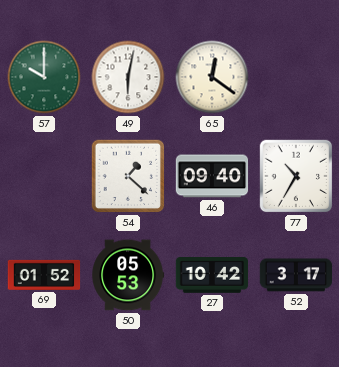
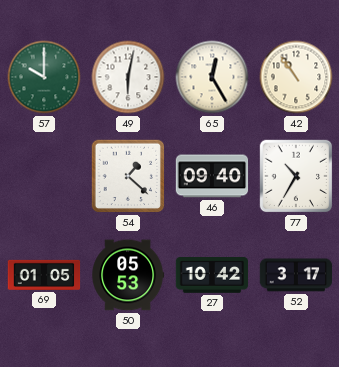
65: 12:21 -> 12:25
42: none -> 10:54
69: 01:52 -> 01:05
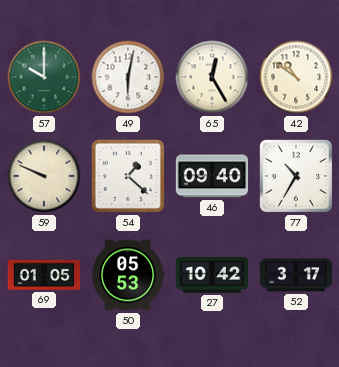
42: 10:54 -> 10:51
59: none -> 9:49
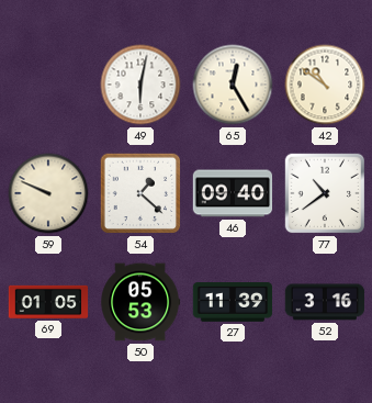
57: 10:00 -> none
77: 10:35 -> 10:39
27: 10:42 -> 11:39
52: 3:17 -> 3:16
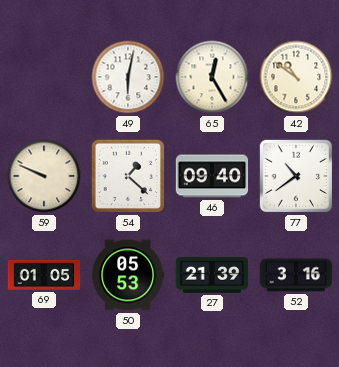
27: 11:39 -> 21:39
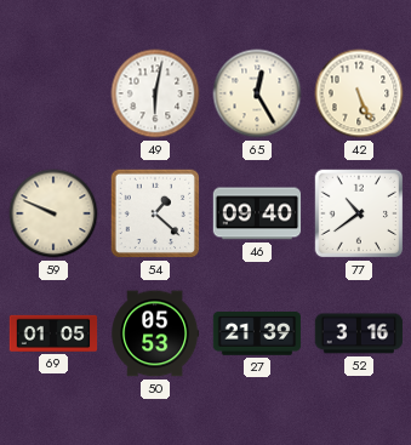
42: 10:51 -> 5:26
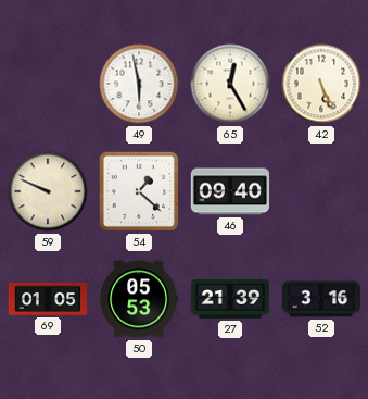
49: 6:02 -> 5:58
77: 10:39 -> none
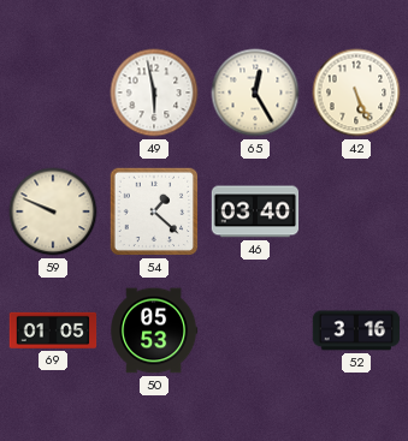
46: 09:40 -> 03:40
27: 21:39 -> none
